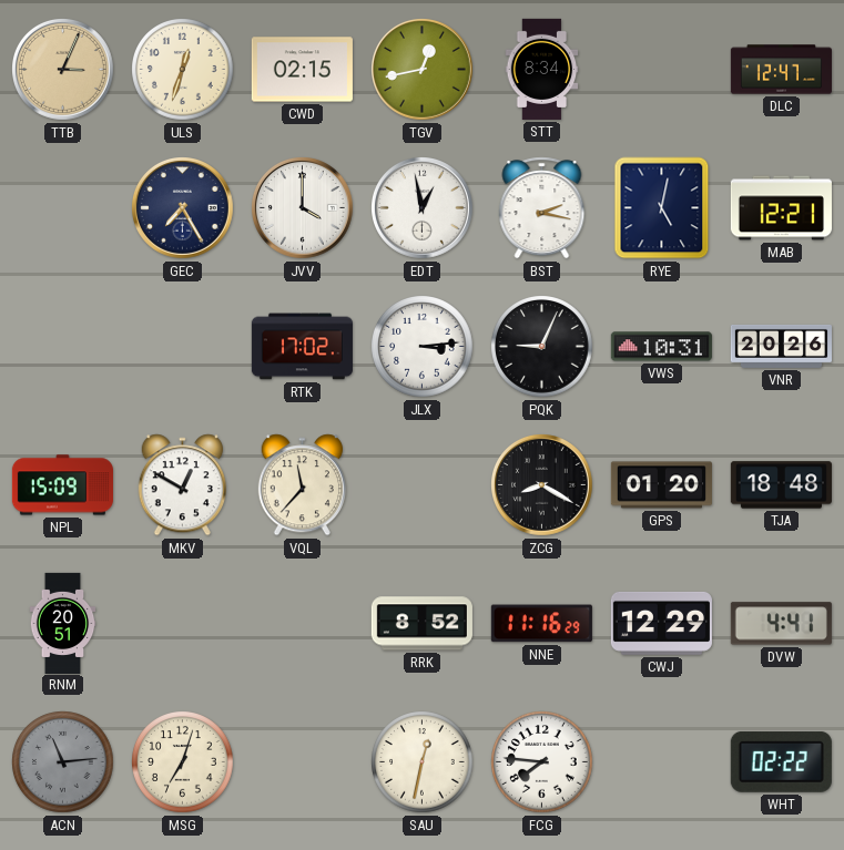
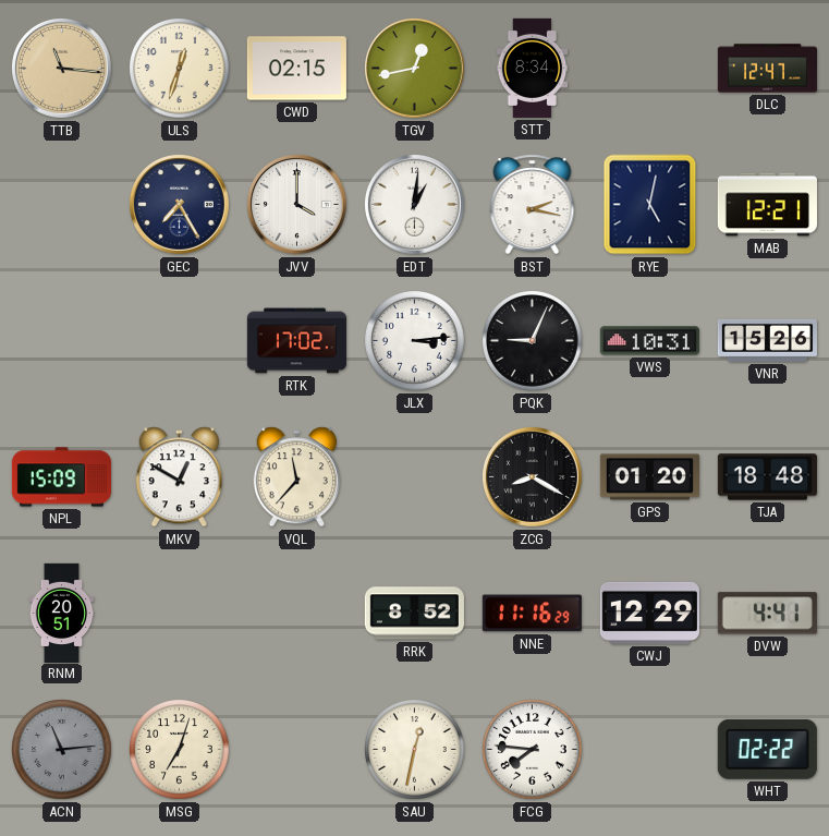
TTB: 3:04 -> 11:16
EDT: 12:58 -> 1:01
VNR: 20:26 -> 15:26
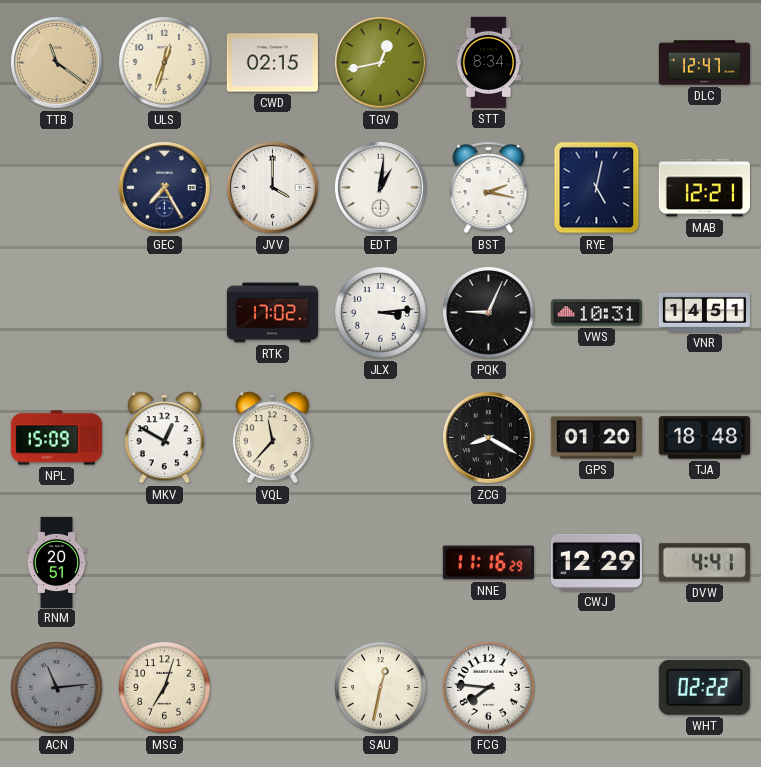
TTB: 11:16 -> 11:21
VNR: 15:26 -> 14:51
RRK: 8:52 -> none
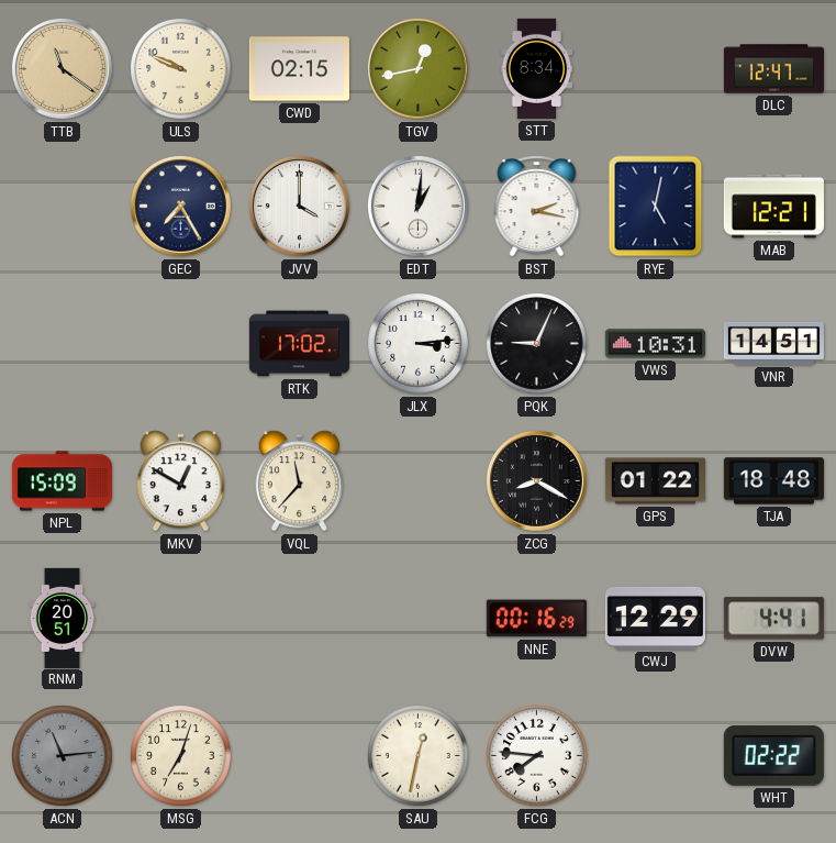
ULS: 12:33 -> 9:49
GPS: 01:20 -> 01:22
NNE: 11:16 -> 00:16
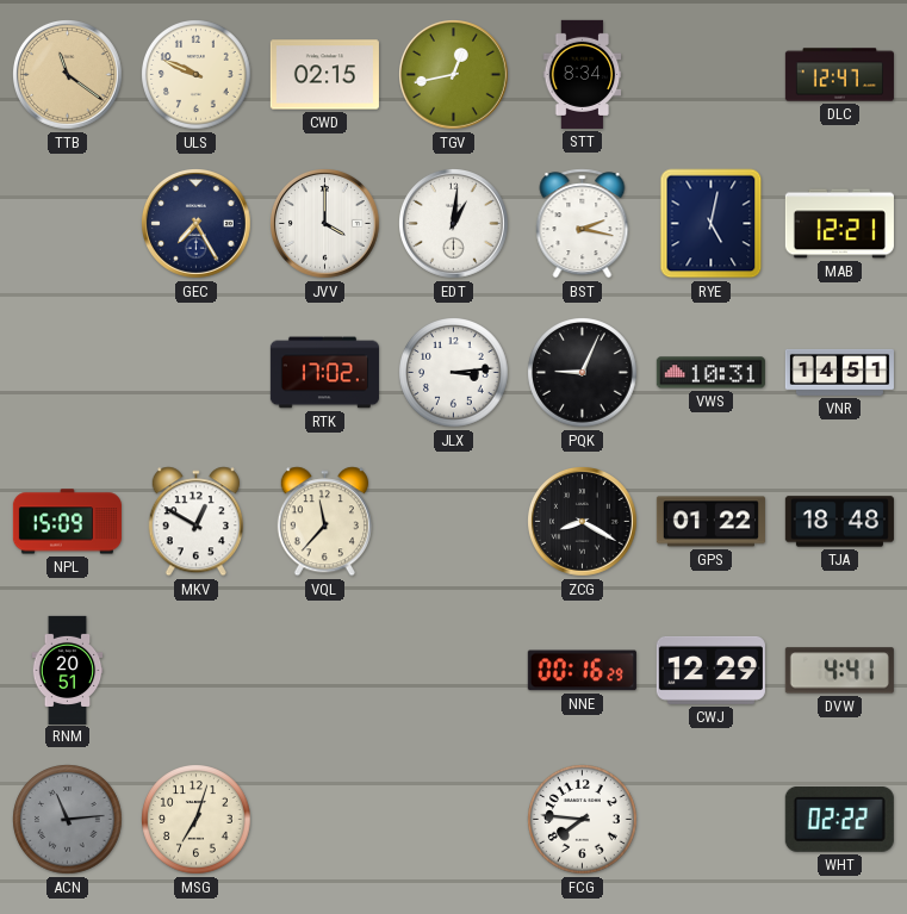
SAU: 12:32 -> none
